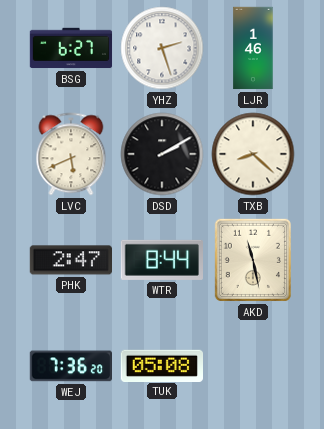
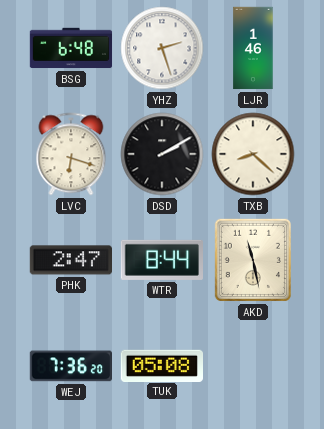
BSG: 6:27 -> 6:48
LVC: 5:41 -> 6:18
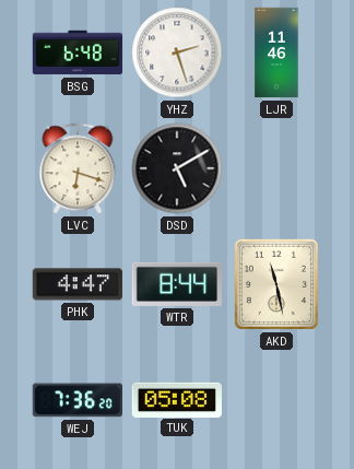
LJR: 1:46 -> 11:46
DSD: 2:10 -> 5:10
TXB: 8:22 -> none
PHK: 2:47 -> 4:47
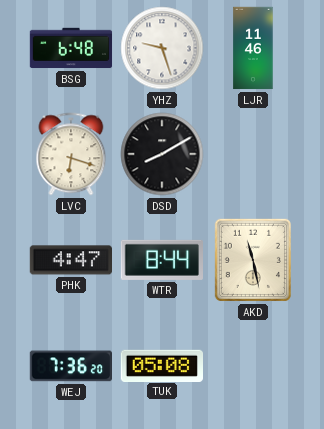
YHZ: 2:27 -> 9:27
DSD: 5:10 -> 8:10
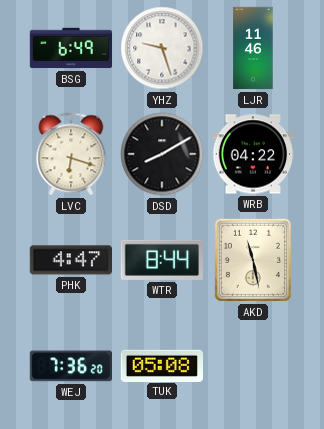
BSG: 6:48 -> 6:49
WRB: none -> 04:22
